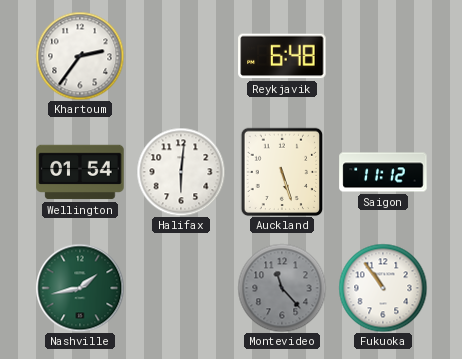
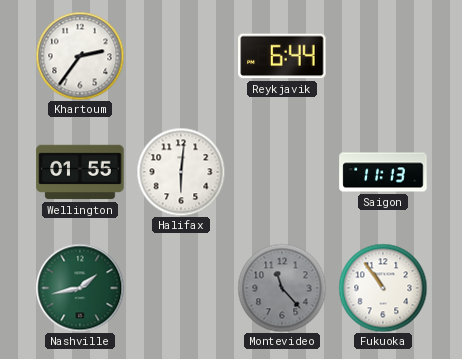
Reykjavik: 6:48 -> 6:44
Wellington: 01:54 -> 01:55
Auckland: 5:27 -> none
Saigon: 11:12 -> 11:13
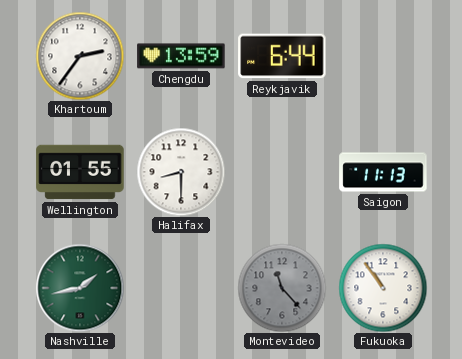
Chengdu: none -> 13:59
Halifax: 6:01 -> 8:30
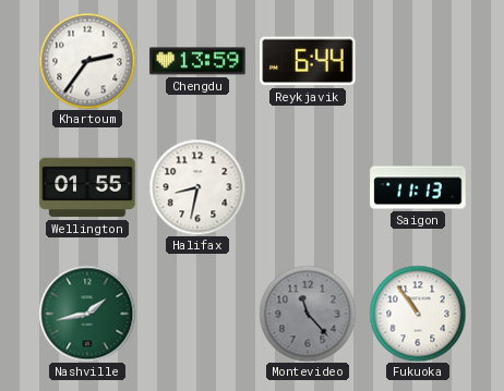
Halifax: 8:30 -> 8:32
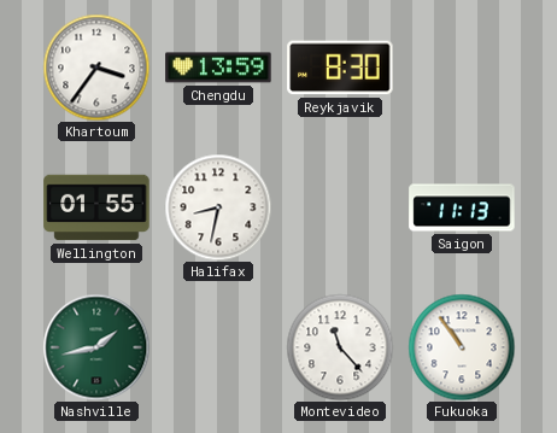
Khartoum: 2:36 -> 3:36
Reykjavik: 6:44 -> 8:30
Montevideo dial: grey -> white
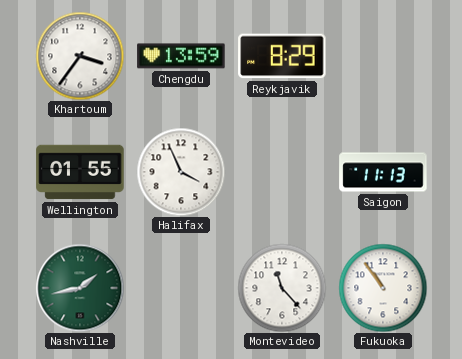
Reykjavik: 8:30 -> 8:29
Halifax: 8:32 -> 3:56
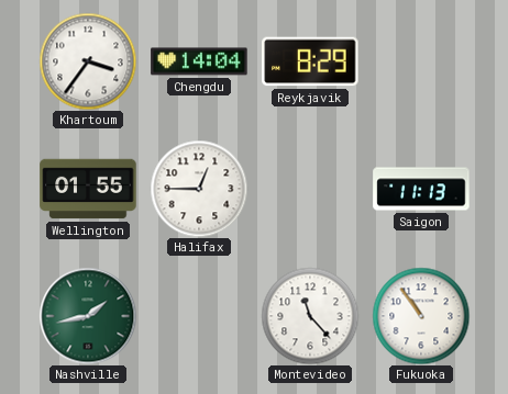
Chengdu: 13:59 -> 14:04
Halifax: 3:56 -> 12:45
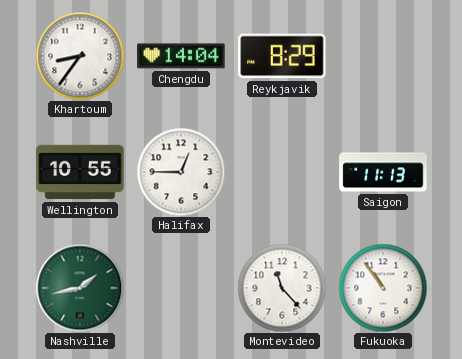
Khartoum: 3:36 -> 8:36
Wellington: 01:55 -> 10:55
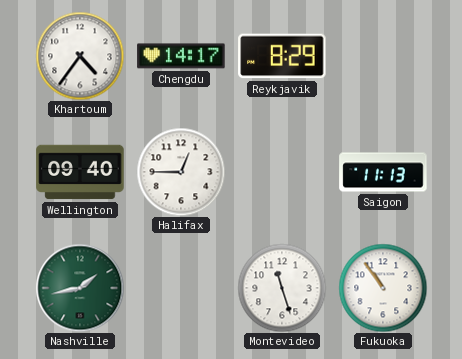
Khartoum: 8:36 -> 4:36
Chengdu: 14:04 -> 14:17
Wellington: 10:55 -> 09:40
Montevideo: 11:23 -> 11:27
